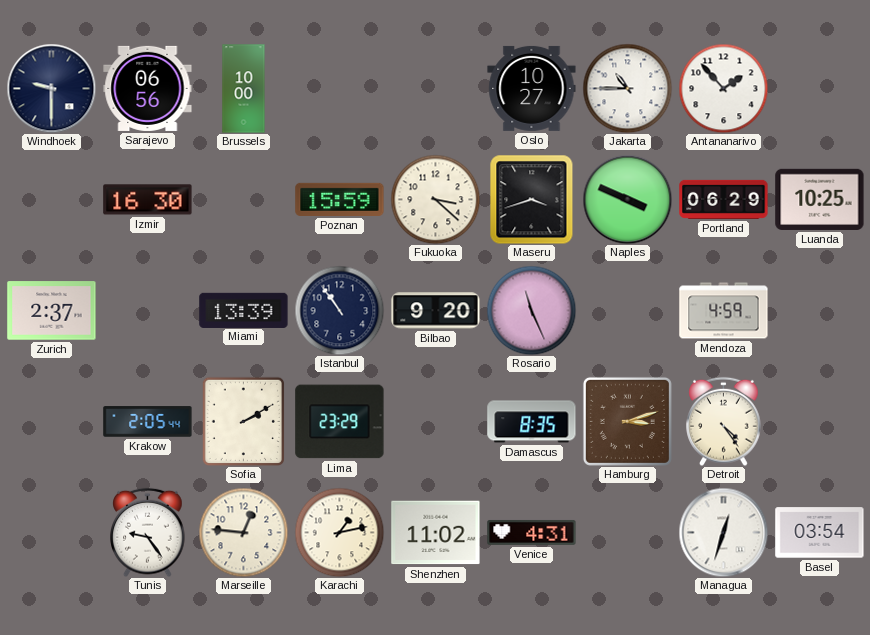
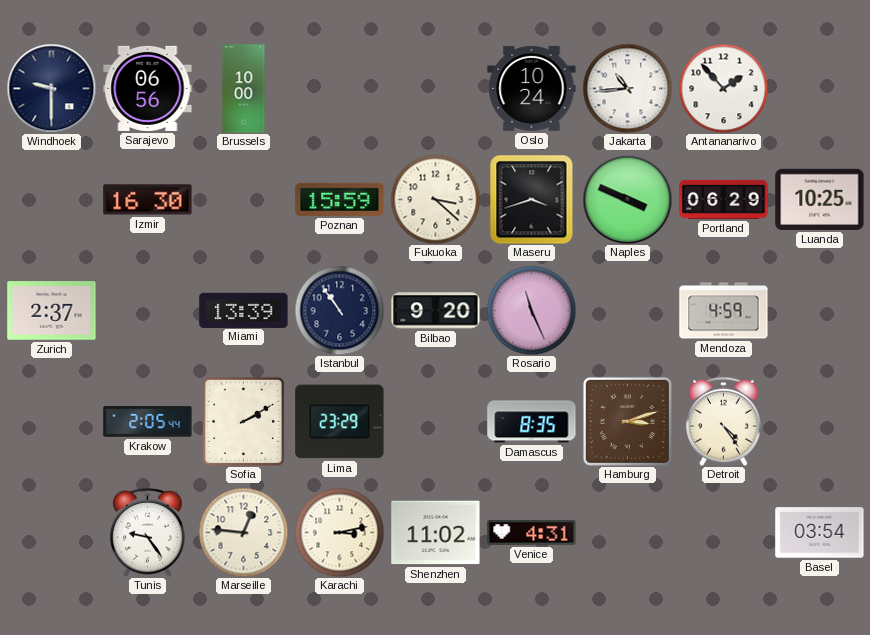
Oslo: 10:27 -> 10:24
Jakarta: 10:45 -> 10:44
Karachi: 1:13 -> 3:13
Managua: 12:33 -> none
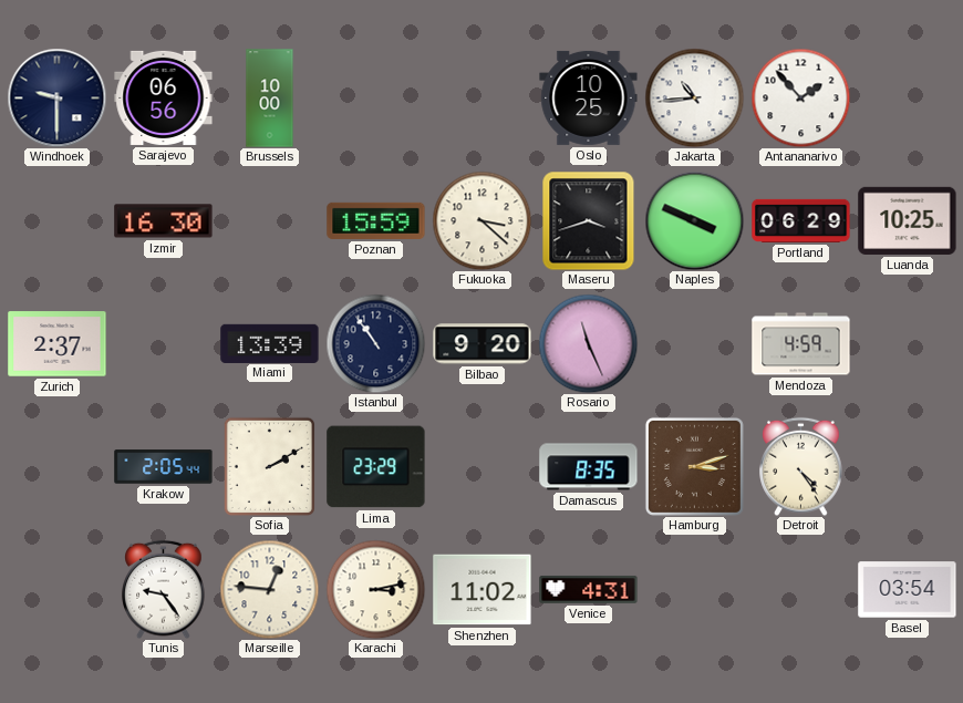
Oslo: 10:24 -> 10:25
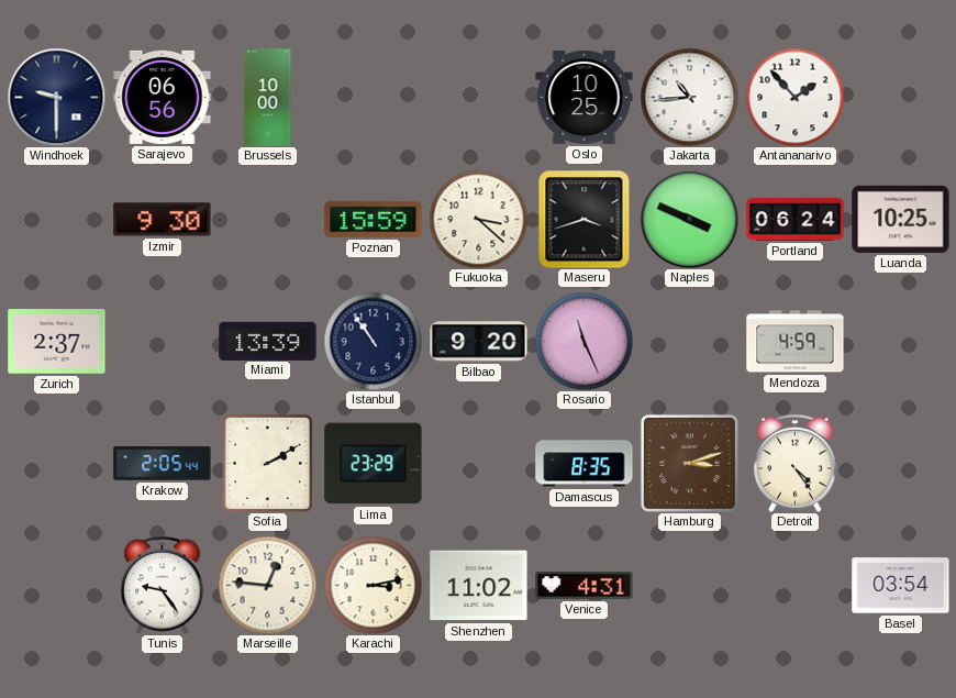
Izmir: 16:30 -> 9:30
Portland: 06:29 -> 06:24
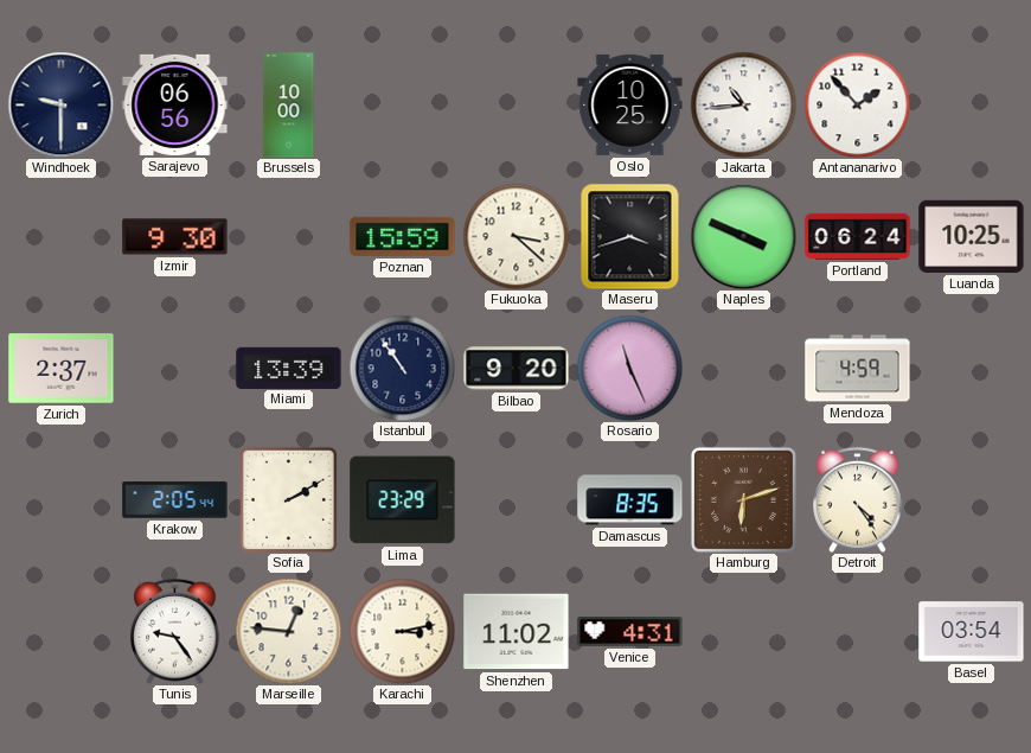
Hamburg: 3:12 -> 6:12
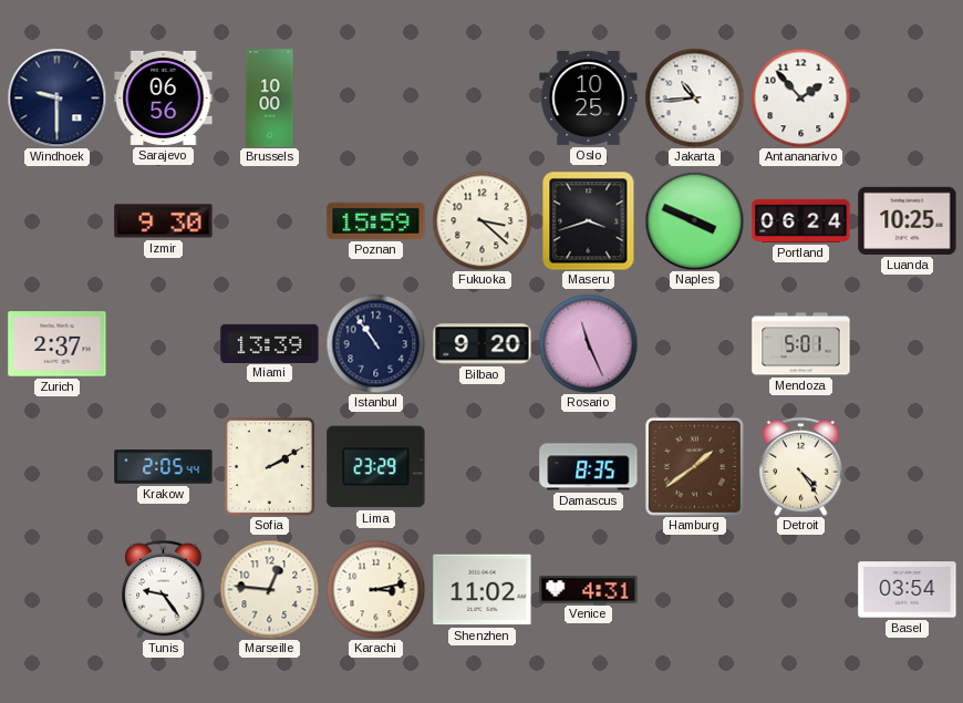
Mendoza: 4:59 -> 5:01
Hamburg: 6:12 -> 1:39
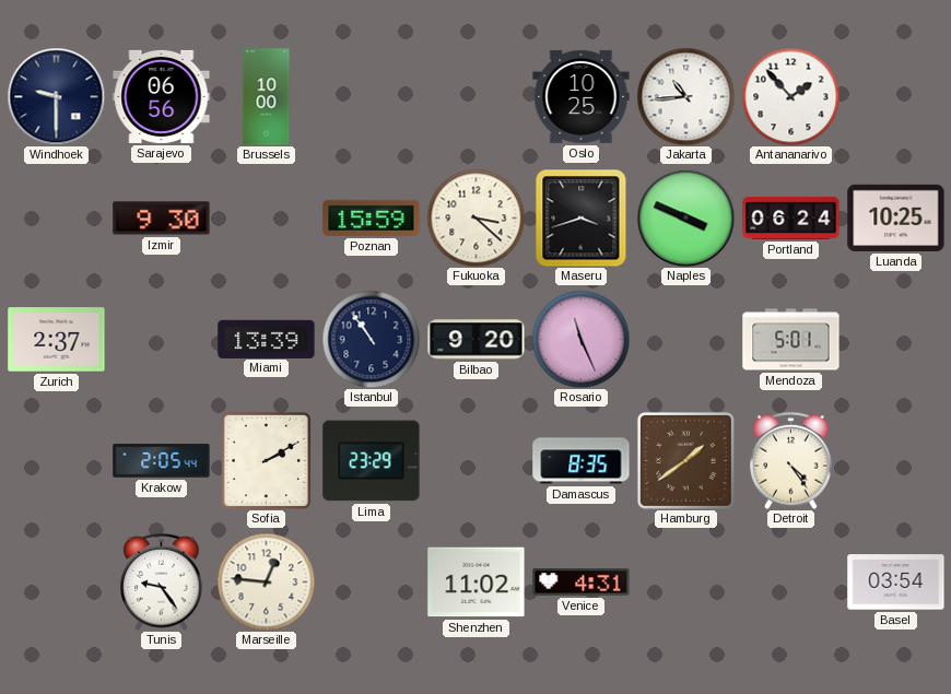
Karachi: 3:13 -> none
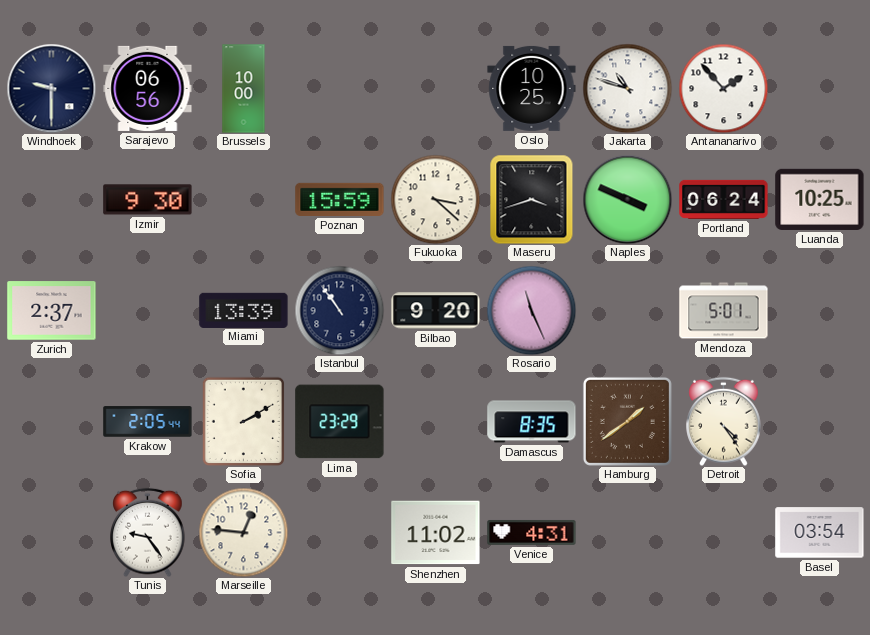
Jakarta: 10:44 -> 10:48
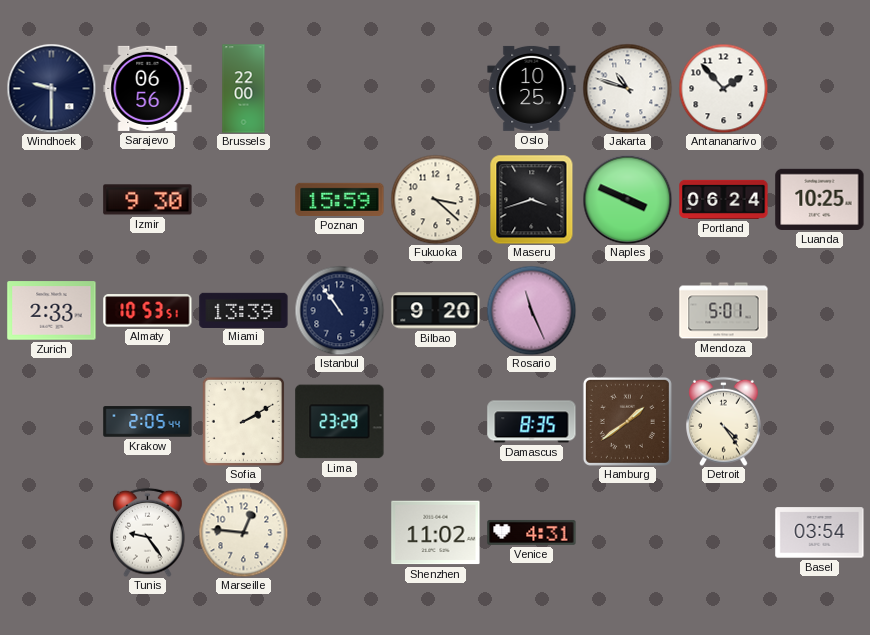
Brussels: 10:00 -> 22:00
Zurich: 2:37 -> 2:33
Almaty: none -> 10:53
